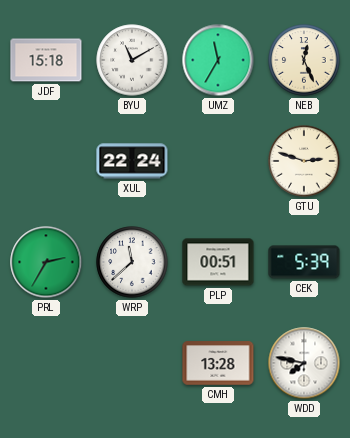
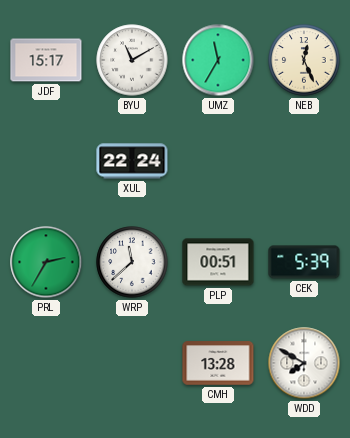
JDF: 15:18 -> 15:17
GTU: 2:48 -> none
WDD: 7:47 -> 7:50
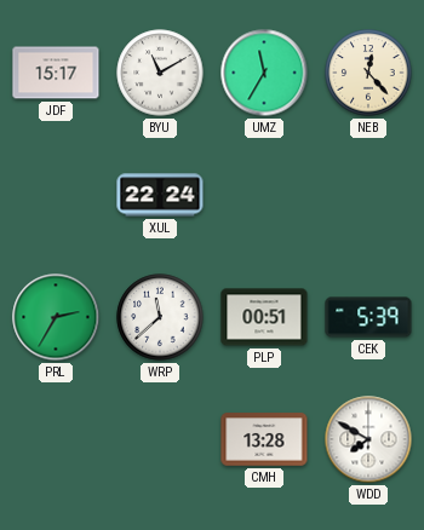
NEB: 12:26 -> 12:23
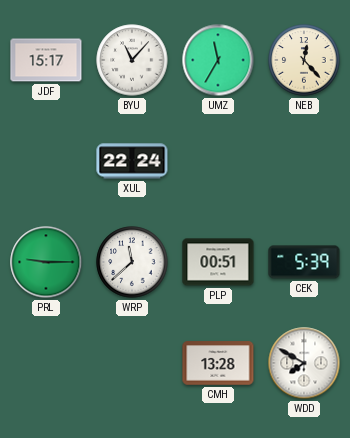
BYU: 11:10 -> 11:07
PRL: 2:35 -> 9:15
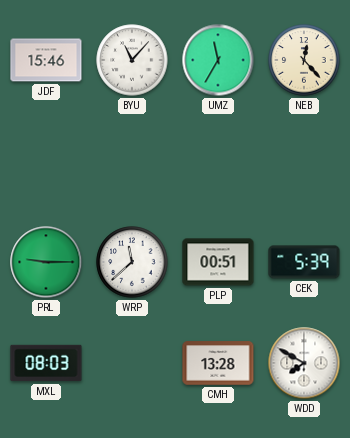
JDF: 15:17 -> 15:46
XUL: 22:24 -> none
MXL: none -> 08:03
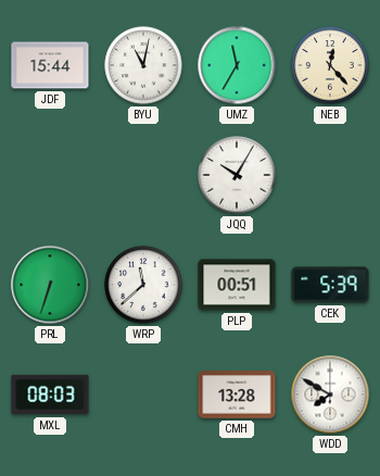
JDF: 15:46 -> 15:44
BYU: 11:07 -> 11:02
JQQ: none -> 10:05
PRL: 9:15 -> 6:33
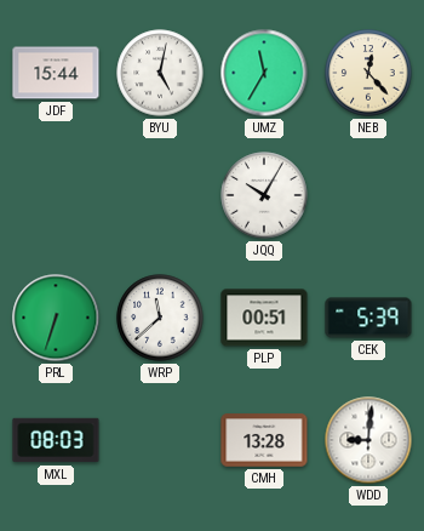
BYU: 11:02 -> 5:02
WDD: 7:50 -> 9:01
